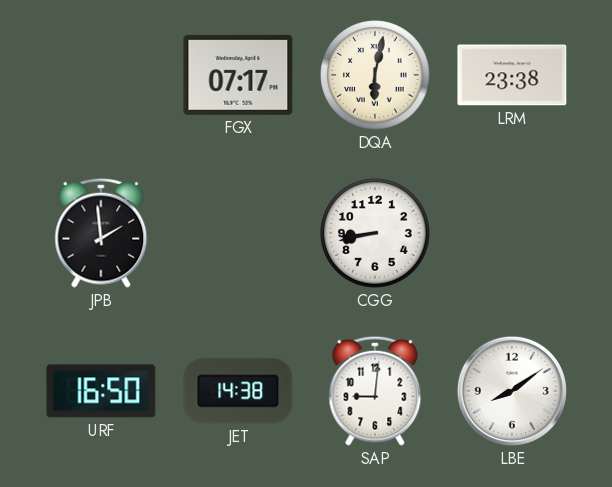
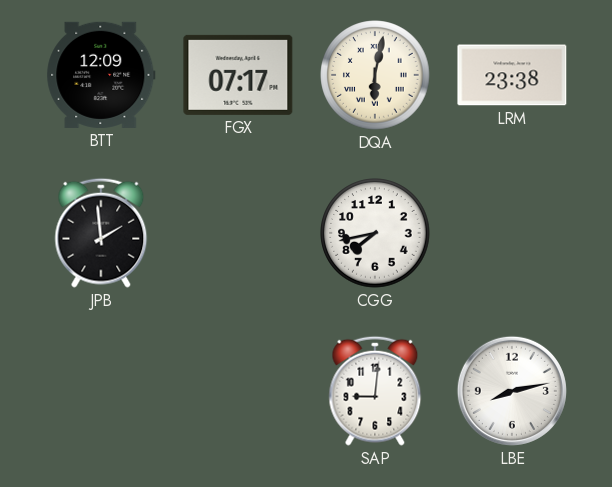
BTT: none -> 12:09
CGG: 8:43 -> 7:43
URF: 16:50 -> none
JET: 14:38 -> none
LBE: 8:09 -> 8:13
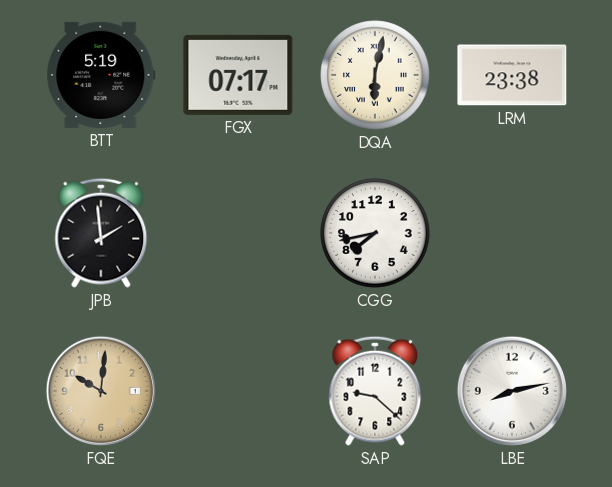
BTT: 12:09 -> 5:19
FQE: none -> 10:01
SAP: 9:01 -> 9:22
